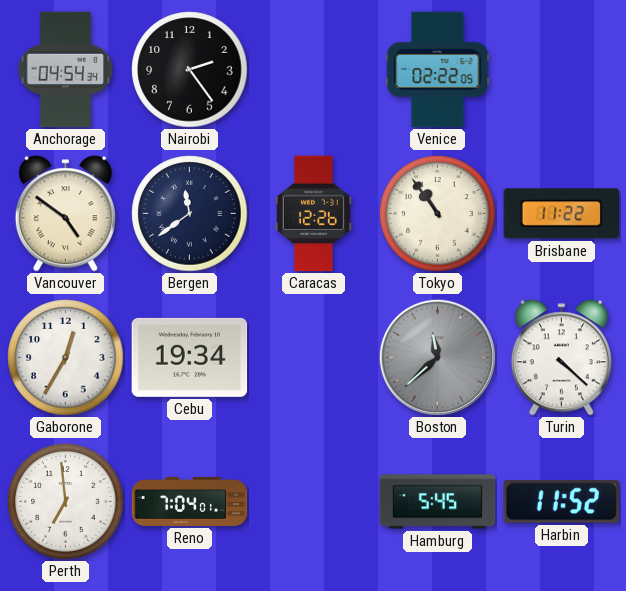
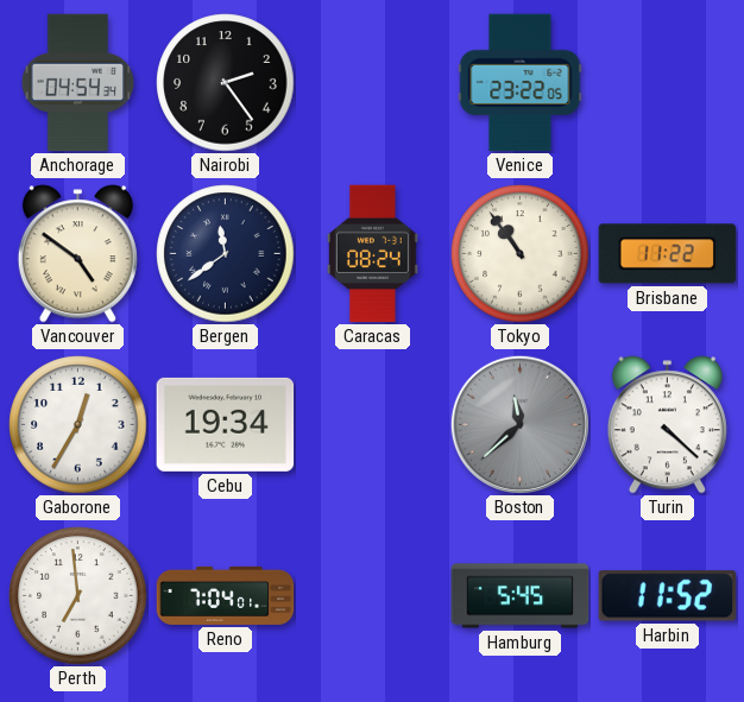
Venice: 02:22 -> 23:22
Caracas: 12:26 -> 08:24
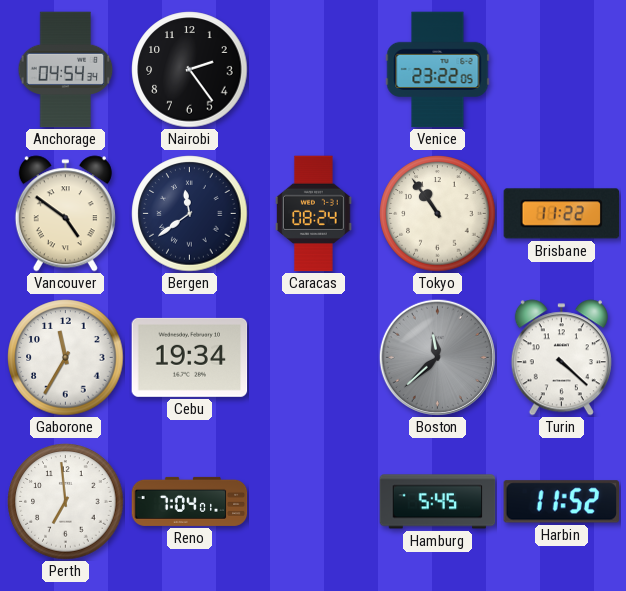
Gaborone: 12:35 -> 11:35
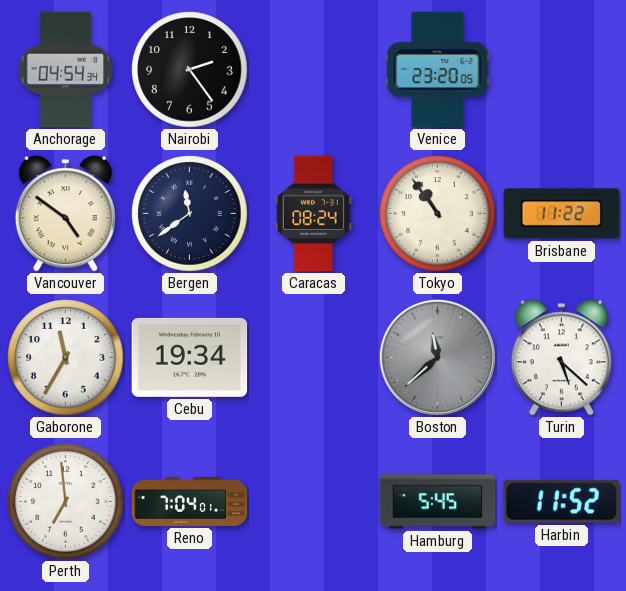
Venice: 23:22 -> 23:20
Turin: 4:22 -> 5:22
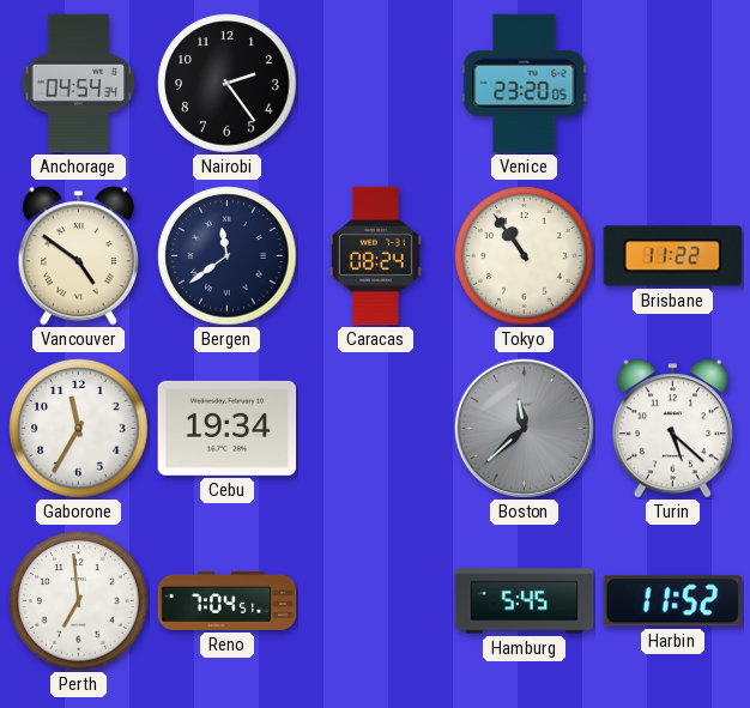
Reno: 7:04:01 -> 7:04:51
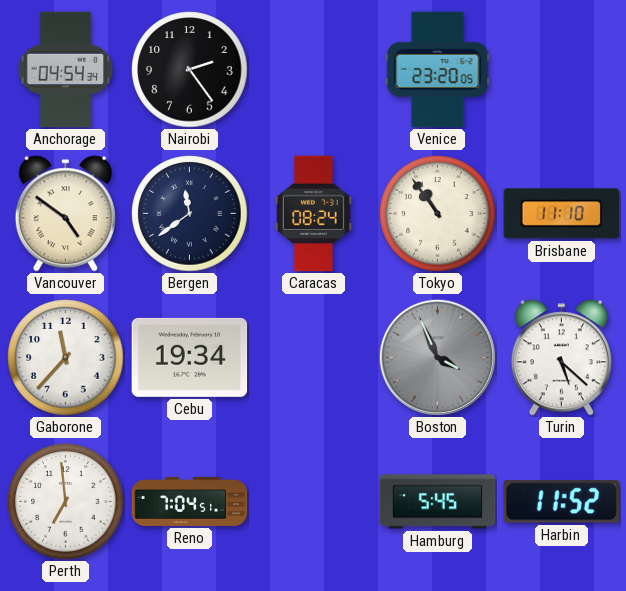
Brisbane: 11:22 -> 11:10
Gaborone: 11:35 -> 11:37
Boston: 11:38 -> 3:56
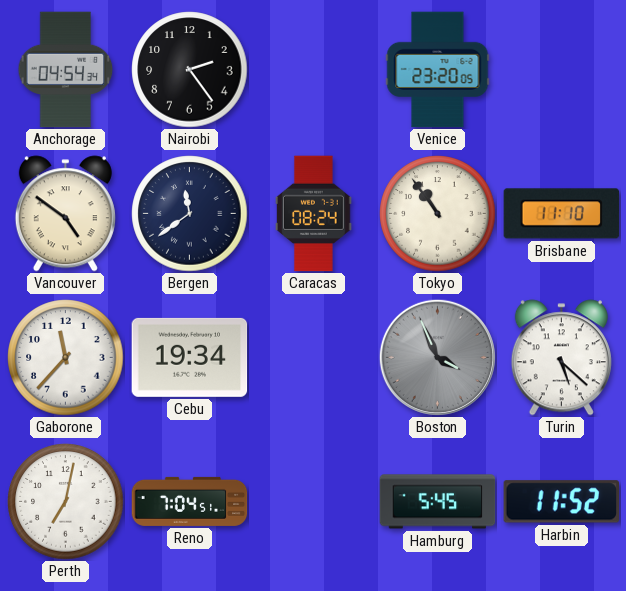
Perth: 6:59 -> 7:02
